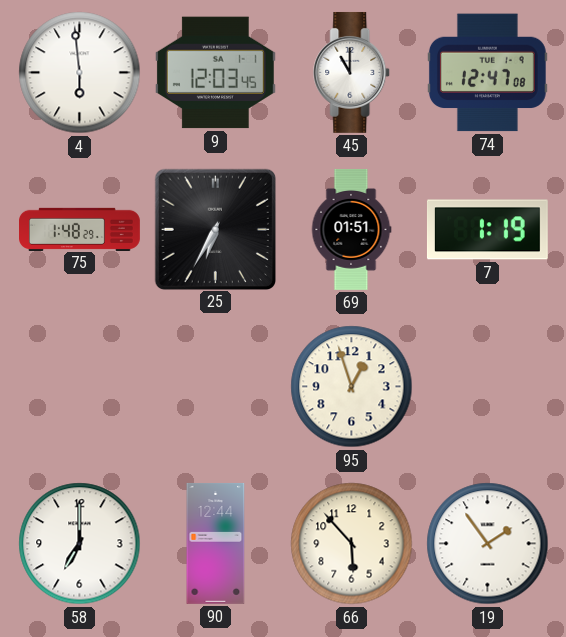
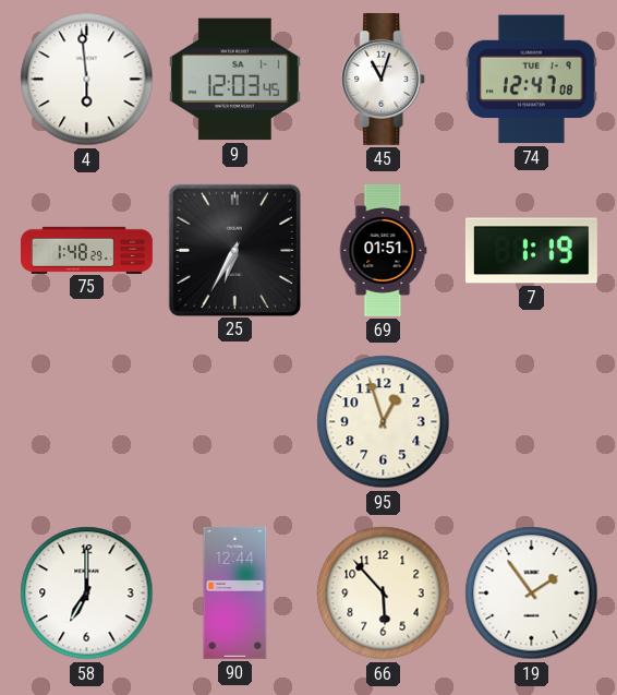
45: 11:00 -> 11:03
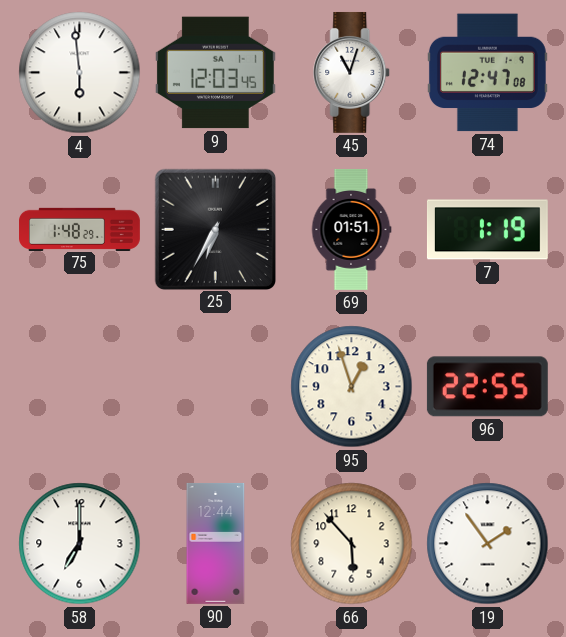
96: none -> 22:55
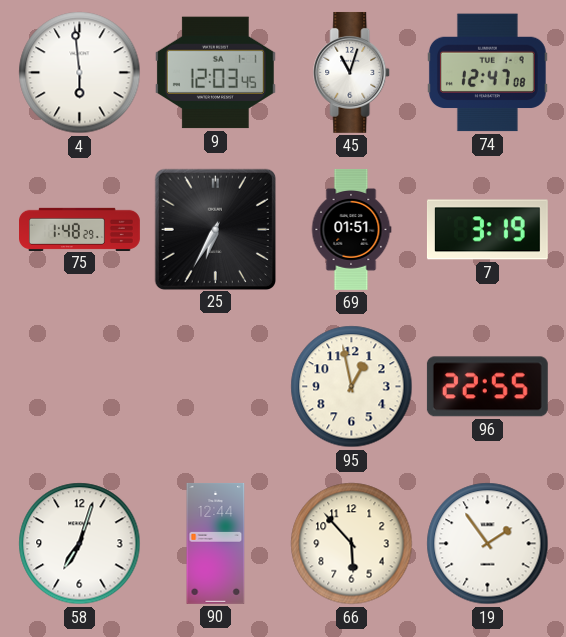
7: 1:19 -> 3:19
95: 12:57 -> 12:58
58: 7:00 -> 7:03
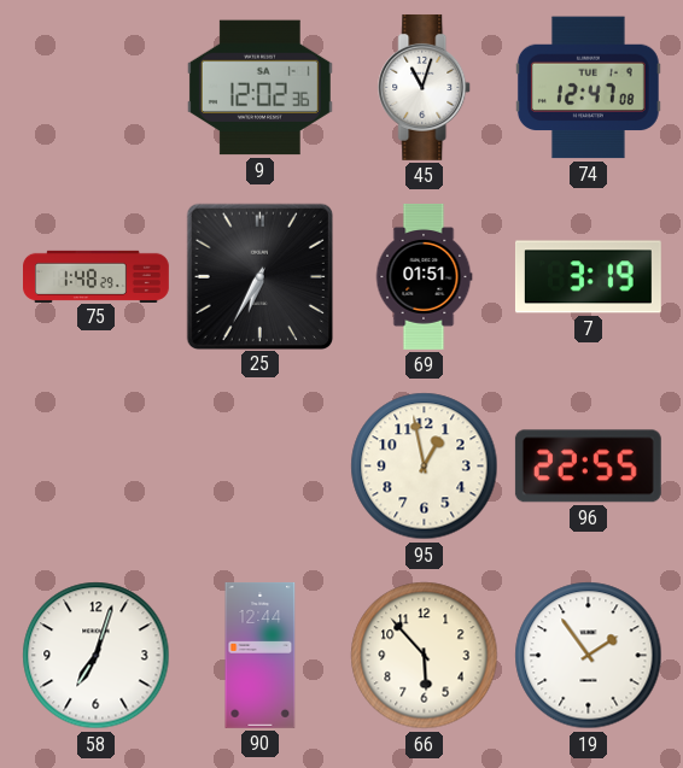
4: 5:59 -> none
9: 12:03 -> 12:02
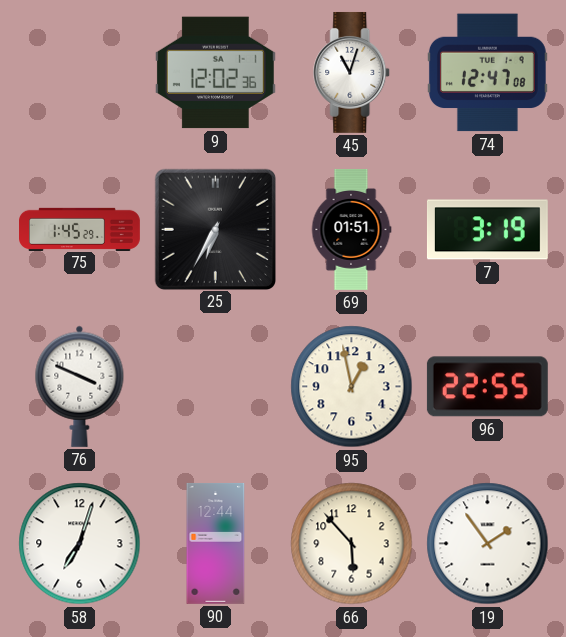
75: 1:48 -> 1:45
76: none -> 3:49
